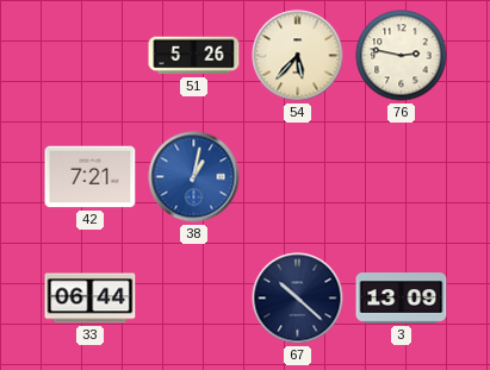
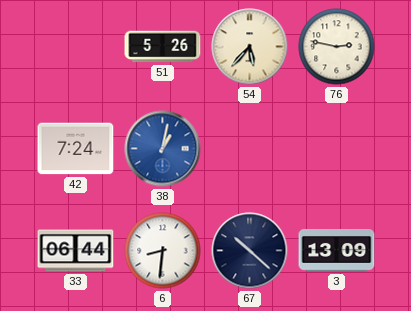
42: 7:21 -> 7:24
6: none -> 8:31
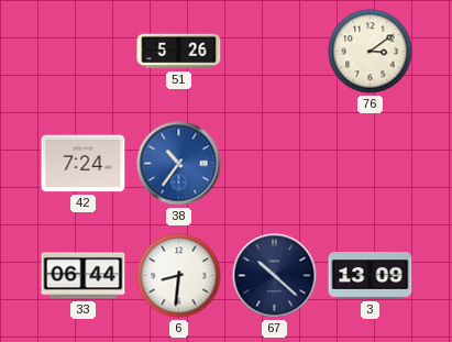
54: 5:37 -> none
76: 2:47 -> 3:09
38: 1:02 -> 10:36
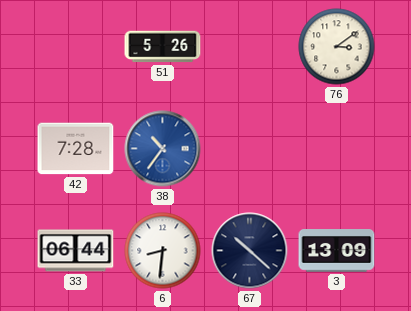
42: 7:24 -> 7:28
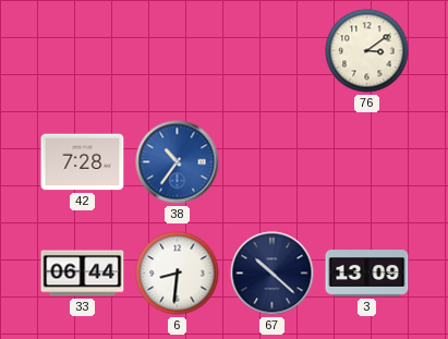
51: 5:26 -> none
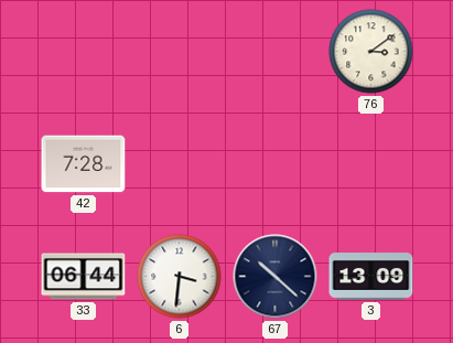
38: 10:36 -> none
6: 8:31 -> 3:31
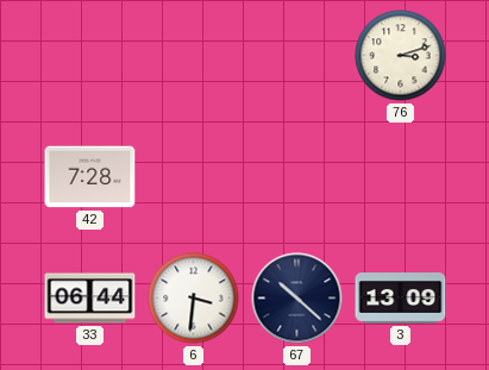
76: 3:09 -> 3:12
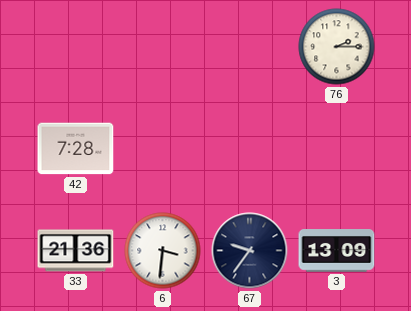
76: 3:12 -> 2:15
33: 06:44 -> 21:36
67: 10:22 -> 9:36
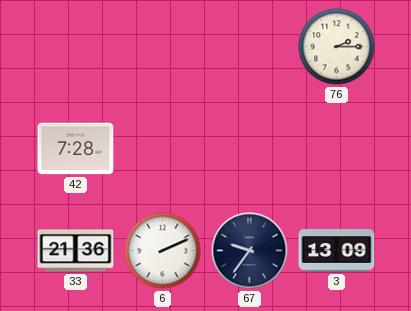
6: 3:31 -> 2:11
